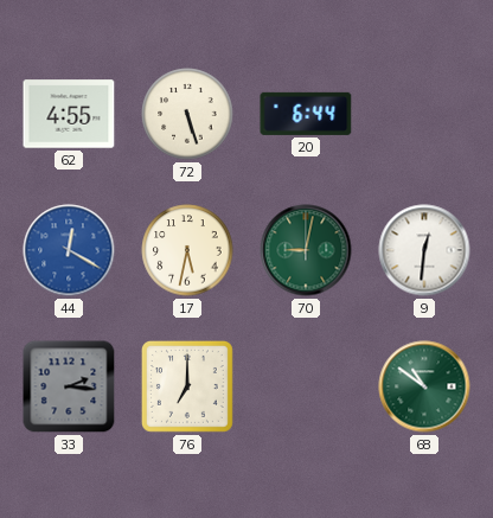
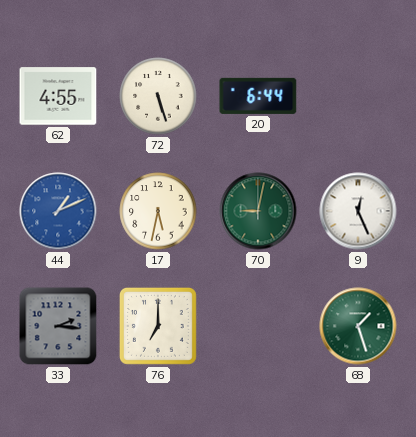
44: 12:20 -> 1:11
9: 12:31 -> 12:26
68: 10:51 -> 1:27
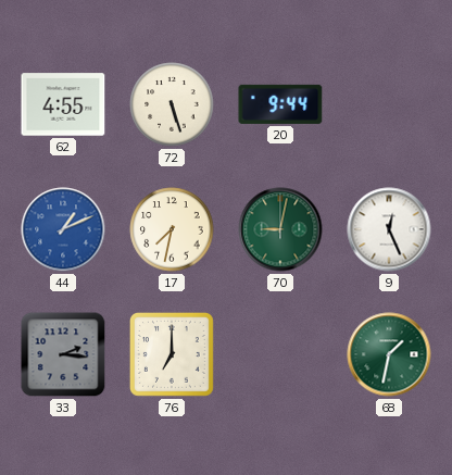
20: 6:44 -> 9:44
17: 5:32 -> 7:32
68: 1:27 -> 1:32
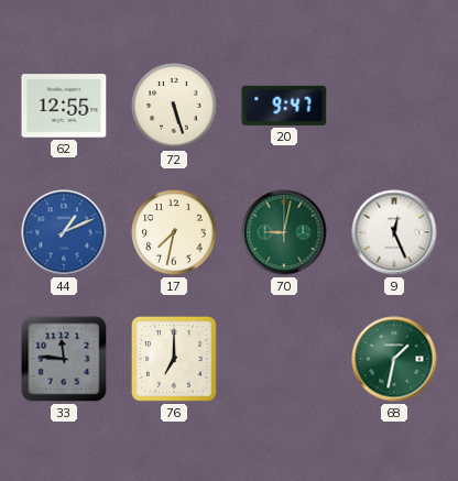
62: 4:55 -> 12:55
20: 9:44 -> 9:47
33: 2:16 -> 11:46
